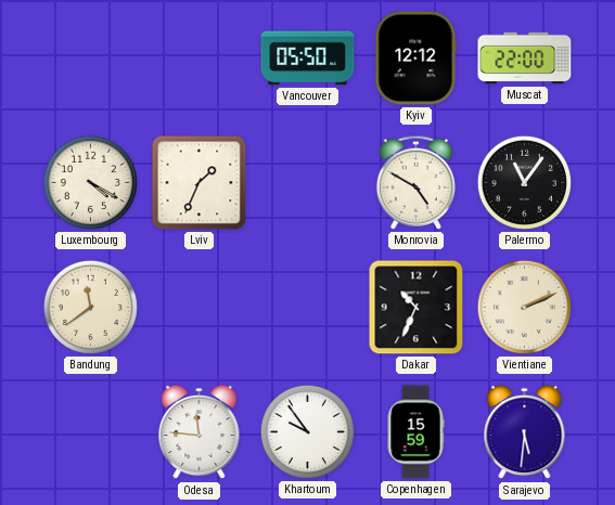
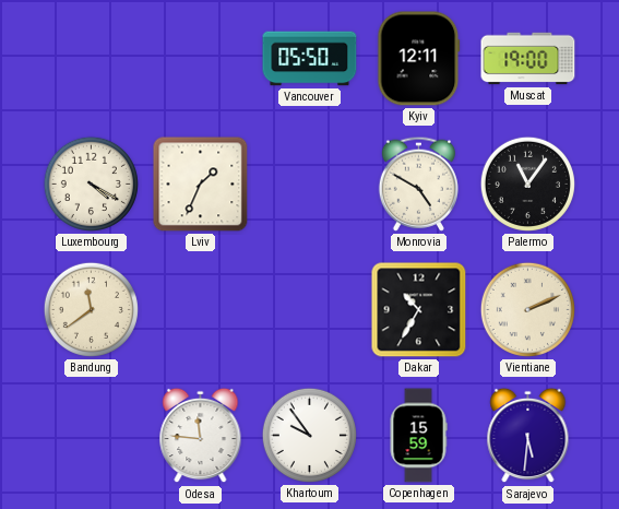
Kyiv: 12:12 -> 12:11
Muscat: 22:00 -> 19:00
Dakar: 10:34 -> 10:35
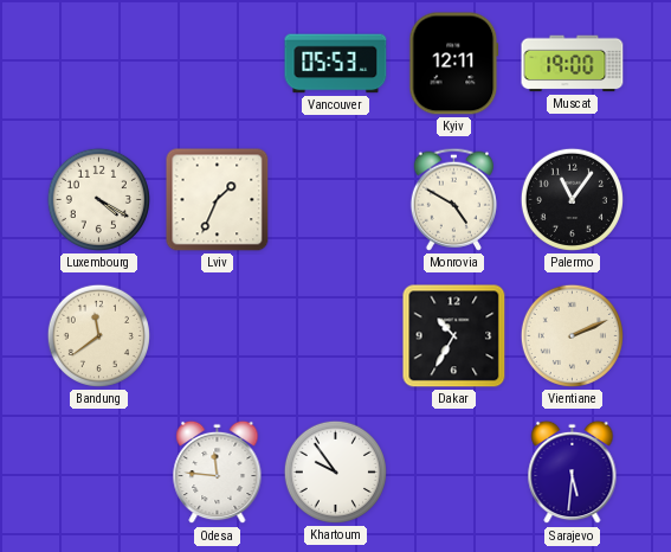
Vancouver: 05:50 -> 05:53
Copenhagen: 15:59 -> none
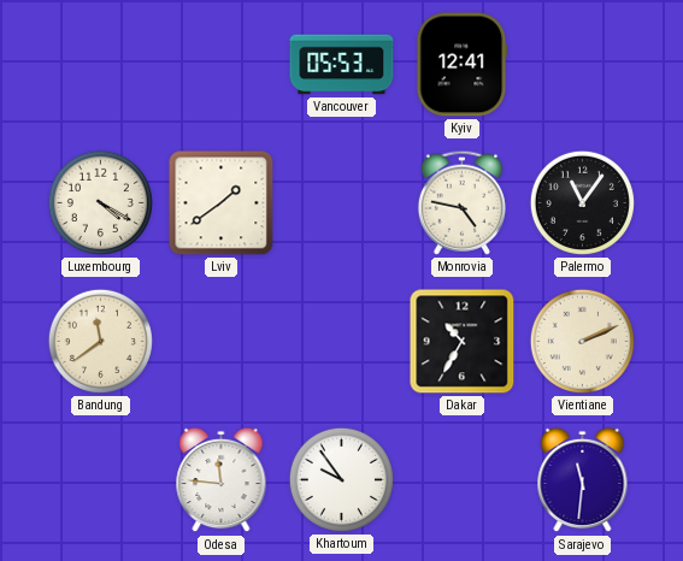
Kyiv: 12:11 -> 12:41
Muscat: 19:00 -> none
Lviv: 1:34 -> 1:39
Monrovia: 4:50 -> 4:47
Sarajevo: 5:31 -> 11:31
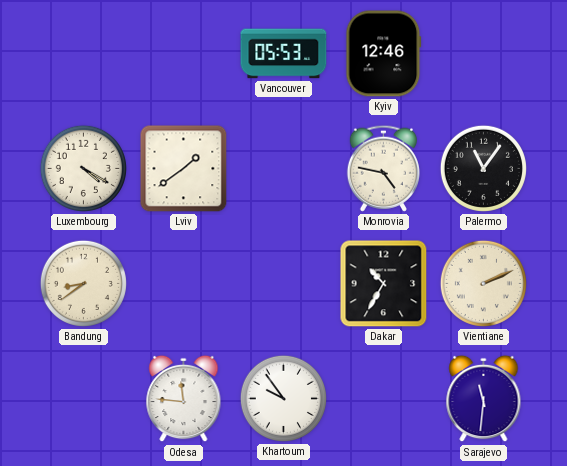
Kyiv: 12:41 -> 12:46
Bandung: 11:39 -> 8:39
